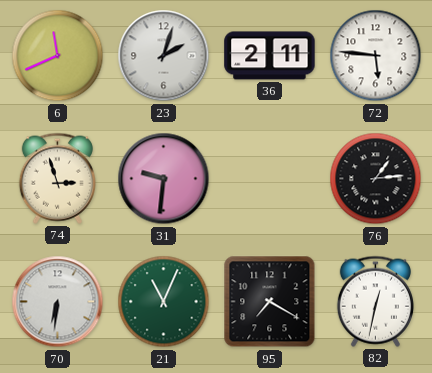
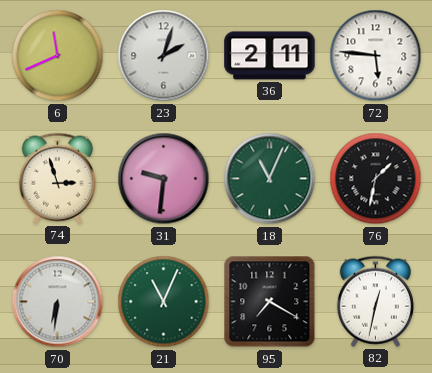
18: none -> 11:04
76: 1:14 -> 1:32
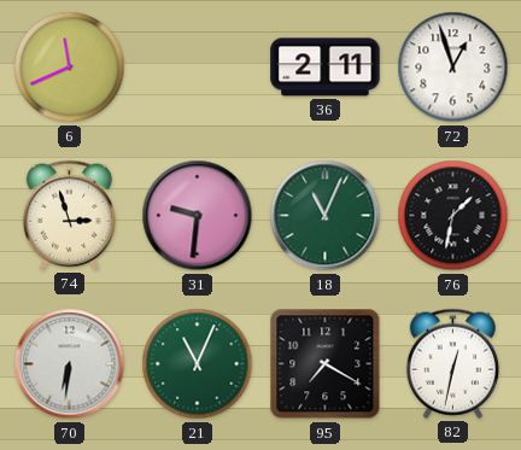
23: 2:03 -> none
72: 5:46 -> 12:57
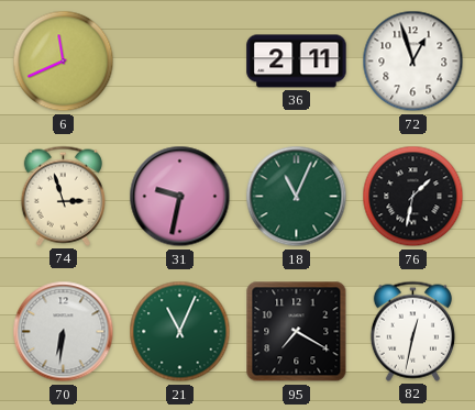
31: 9:31 -> 9:32
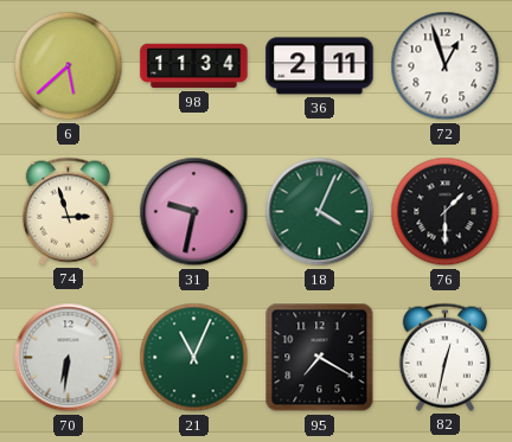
6: 11:41 -> 5:38
98: none -> 11:34
18: 11:04 -> 4:04
76: 1:32 -> 1:30
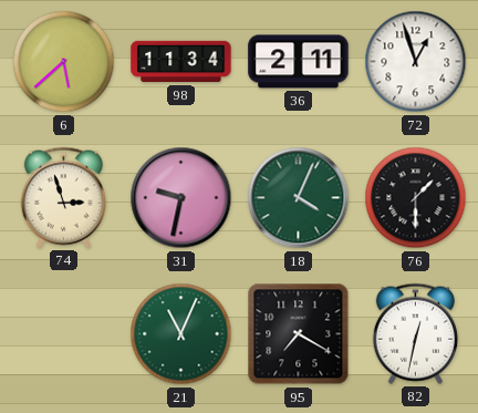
70: 6:31 -> none
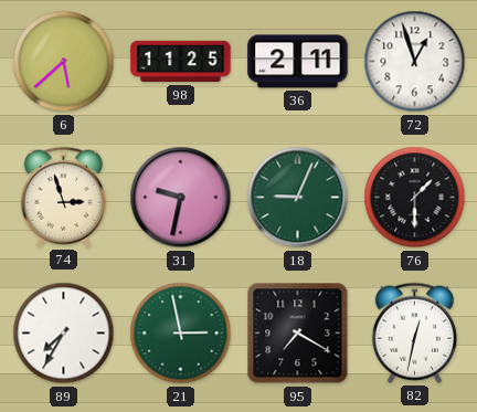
98: 11:34 -> 11:25
18: 4:04 -> 9:04
89: none -> 7:35
21: 11:04 -> 2:58
